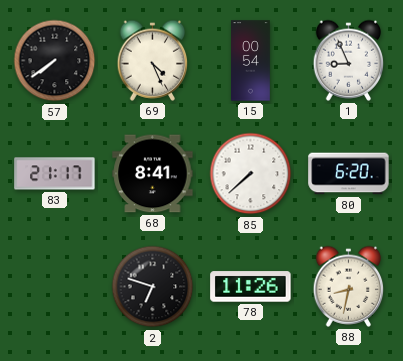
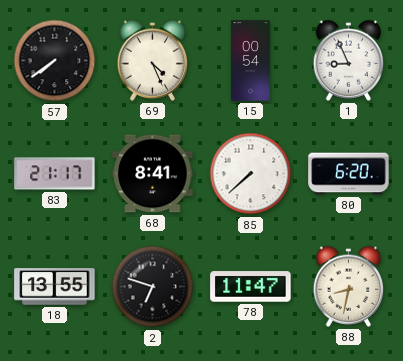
18: none -> 13:55
78: 11:26 -> 11:47
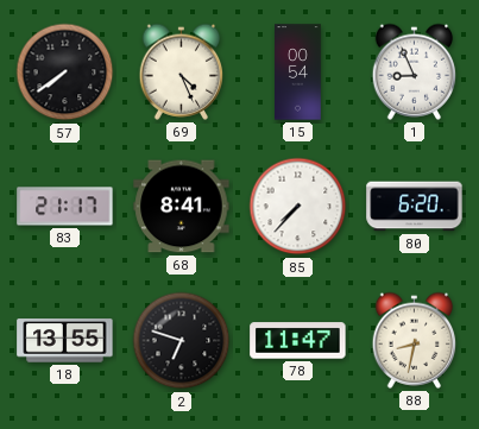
85: 7:38 -> 7:37
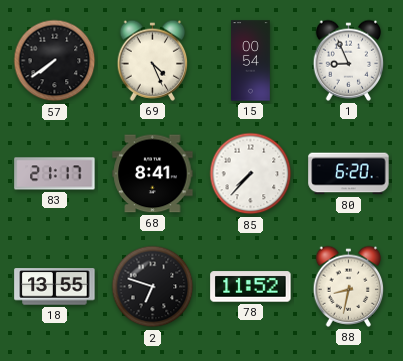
78: 11:47 -> 11:52
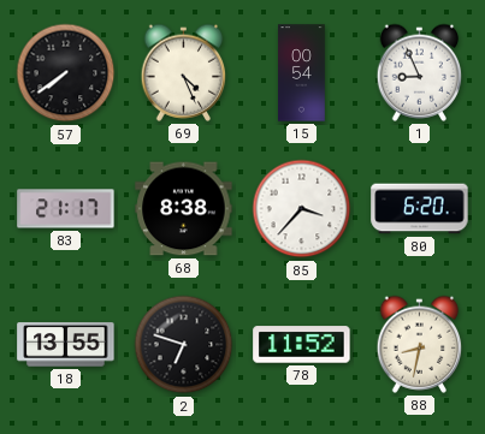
68: 8:41 -> 8:38
85: 7:37 -> 3:37
